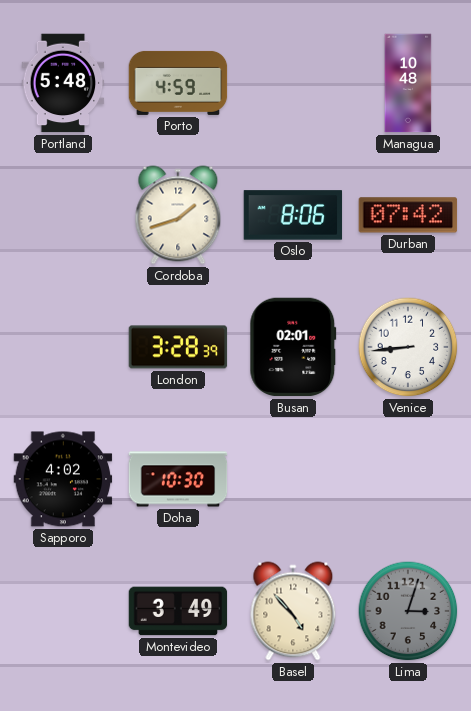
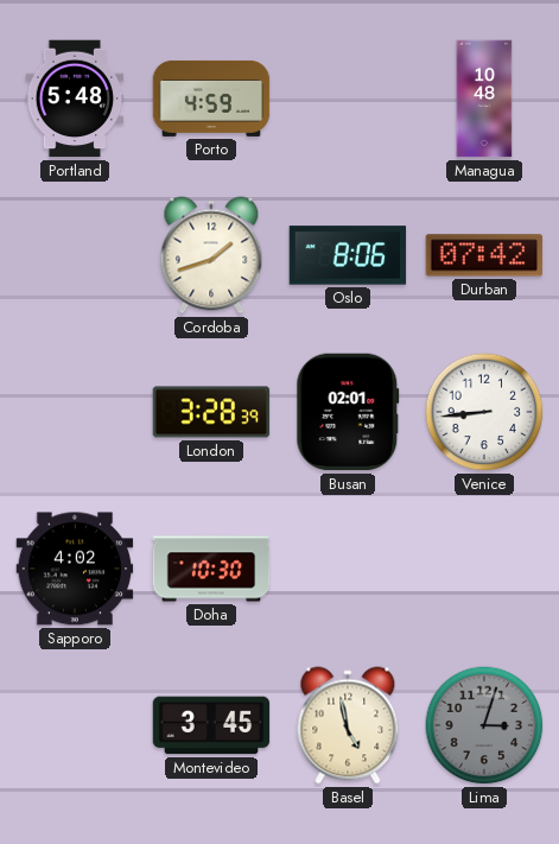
Montevideo: 3:49 -> 3:45
Basel: 4:53 -> 4:58
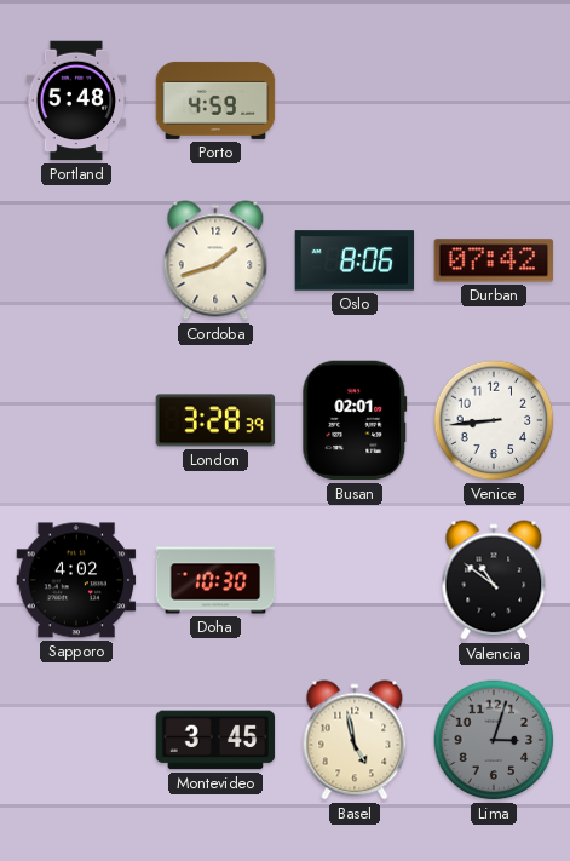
Managua: 10:48 -> none
Valencia: none -> 10:51
